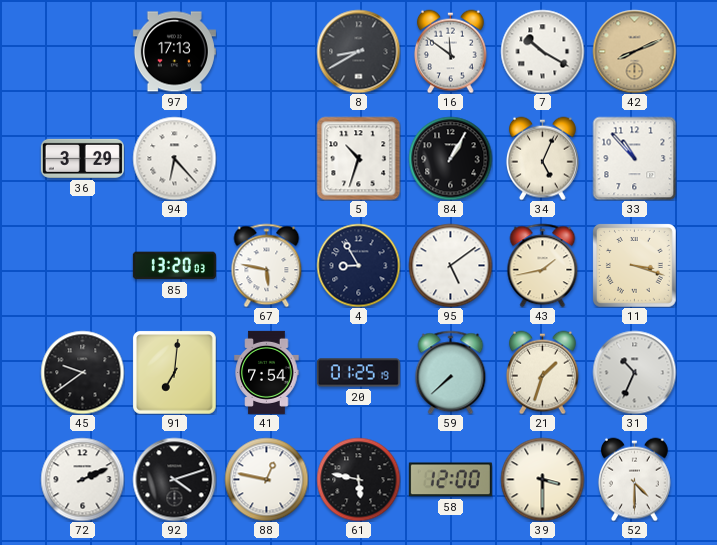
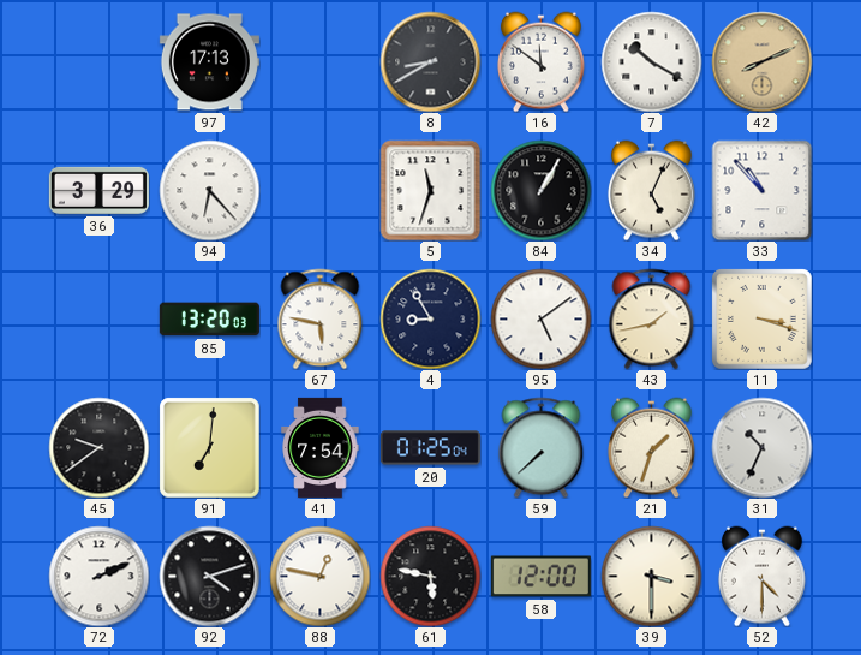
5: 10:33 -> 11:33
20: 01:25:19 -> 01:25:04
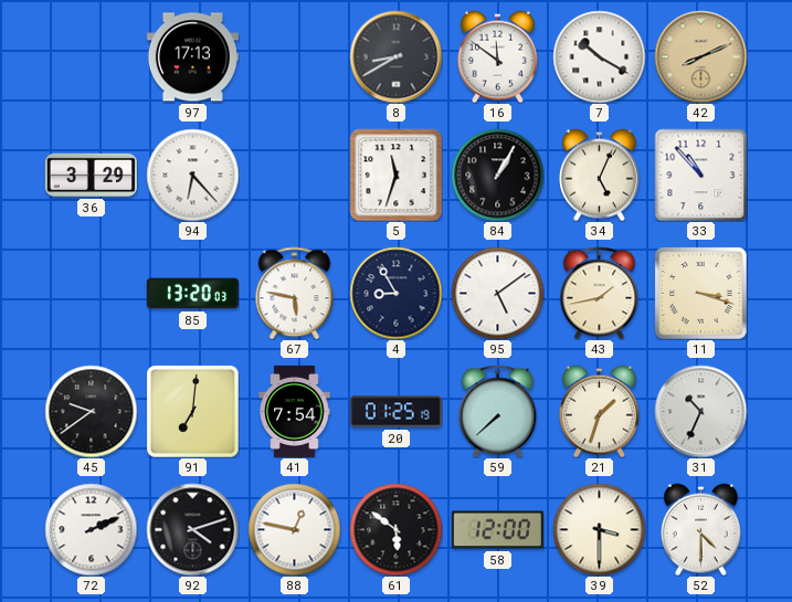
20: 01:25:04 -> 01:25:19
61: 5:47 -> 5:51
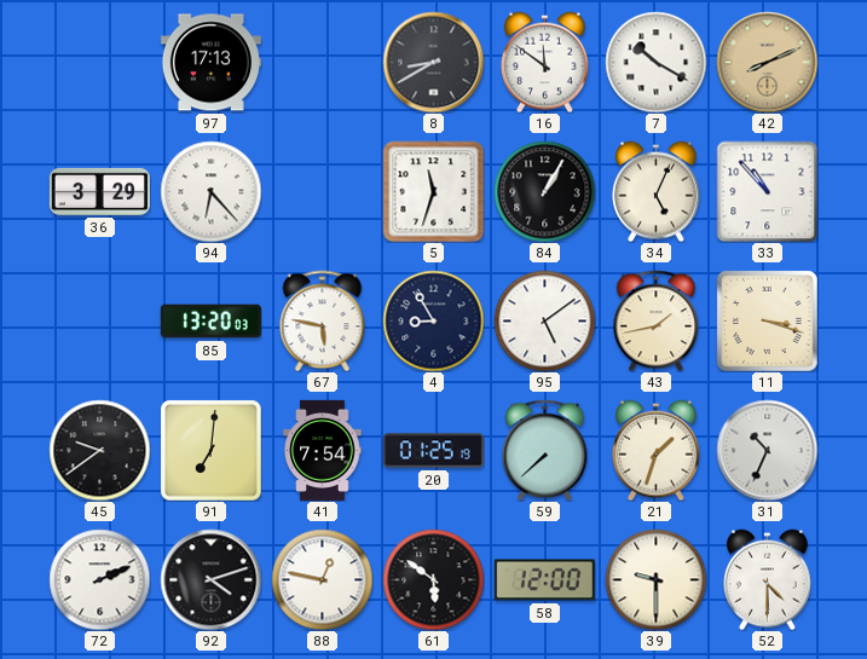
39: 3:30 -> 9:30
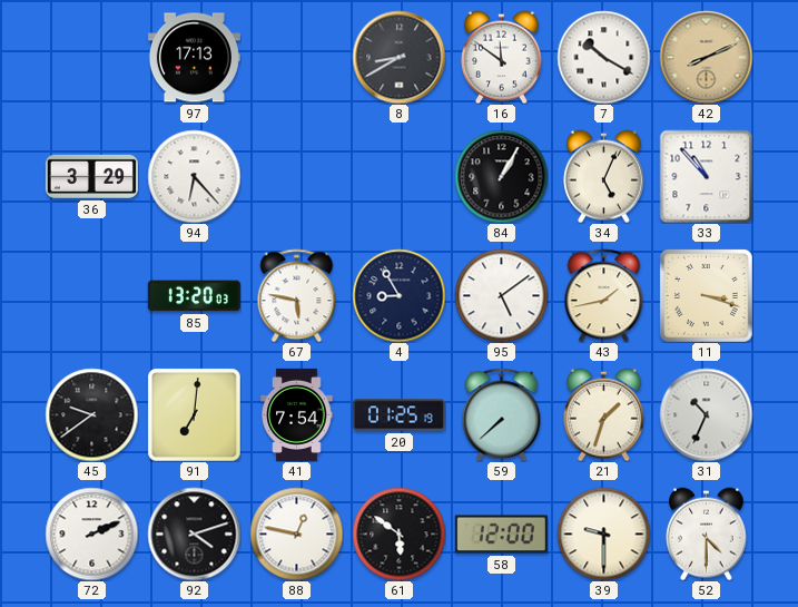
5: 11:33 -> none
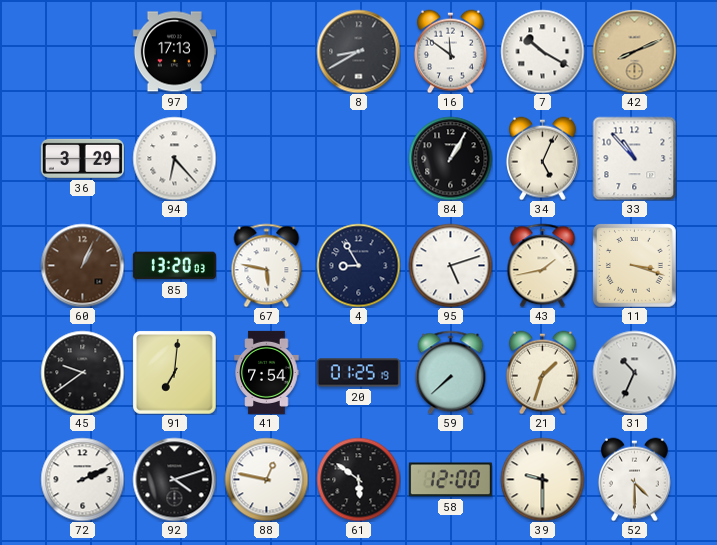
60: none -> 1:04
95: 5:09 -> 5:12
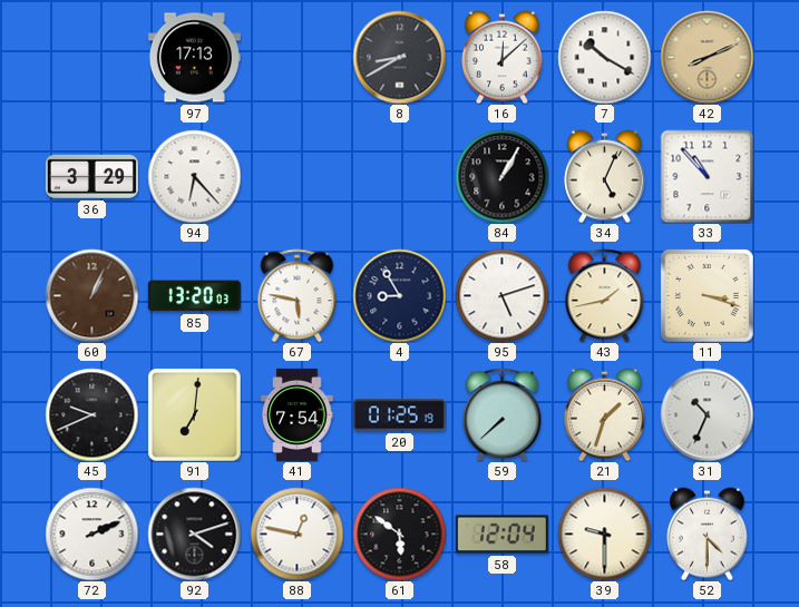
16: 11:51 -> 12:08
45: 9:39 -> 9:41
58: 12:00 -> 12:04
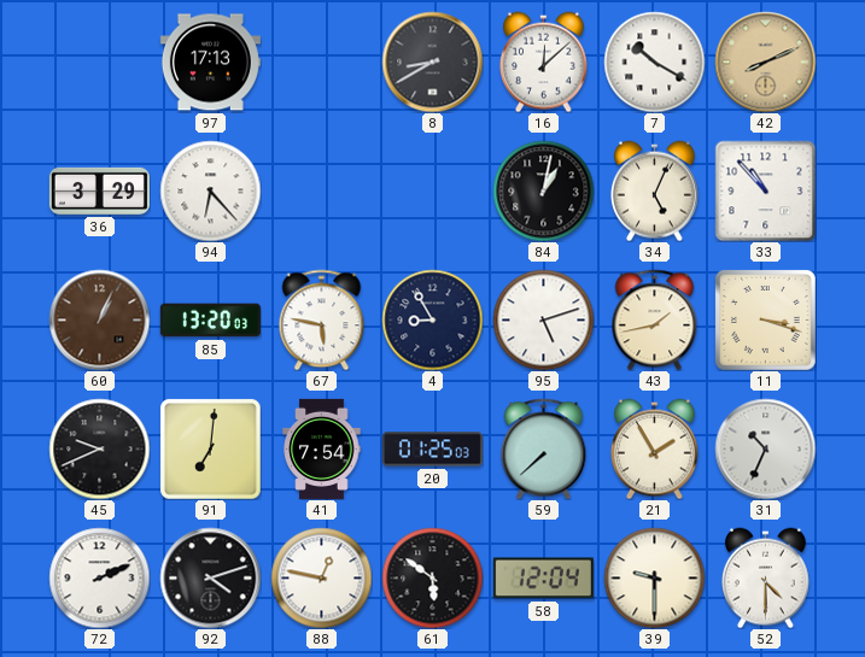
84: 1:05 -> 1:02
20: 01:25:19 -> 01:25:03
21: 1:33 -> 1:55
